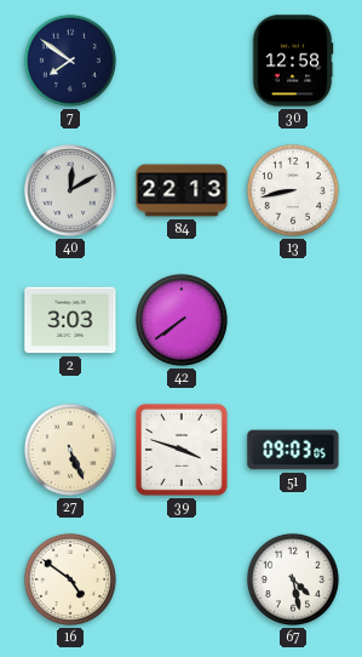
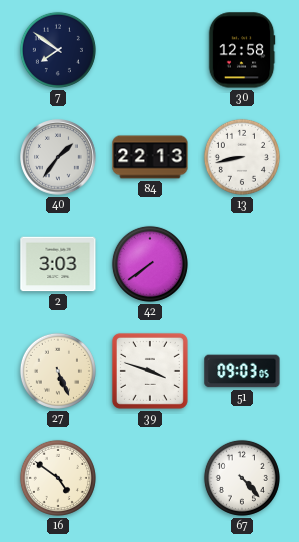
40: 12:10 -> 1:36
67: 4:28 -> 4:23
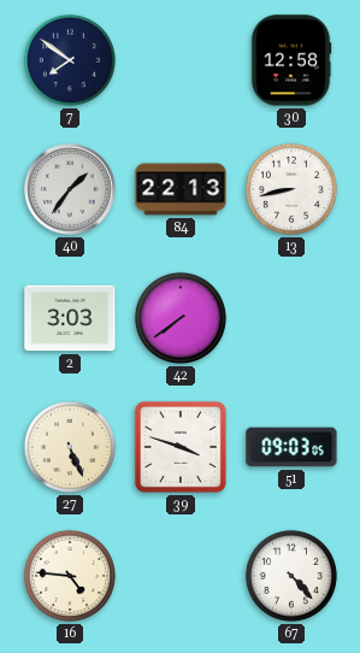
16: 4:51 -> 4:46
